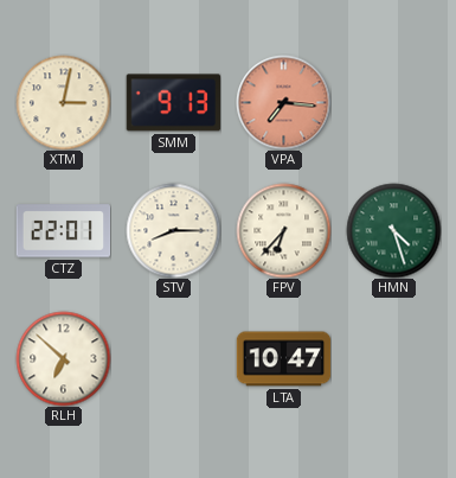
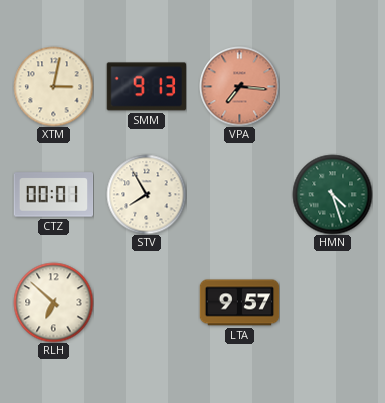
CTZ: 22:01 -> 00:01
STV: 8:15 -> 7:55
FPV: 6:37 -> none
LTA: 10:47 -> 9:57
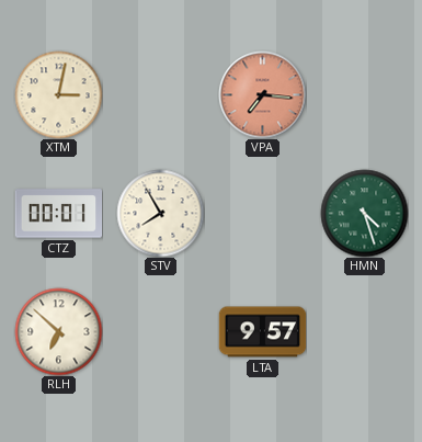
SMM: 9:13 -> none
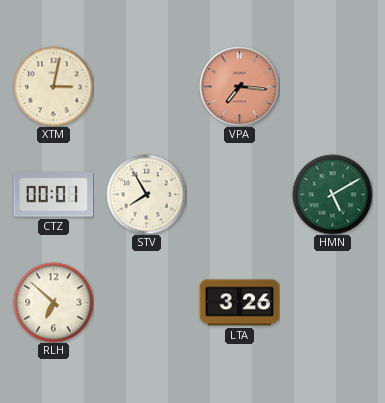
HMN: 4:27 -> 5:10
LTA: 9:57 -> 3:26
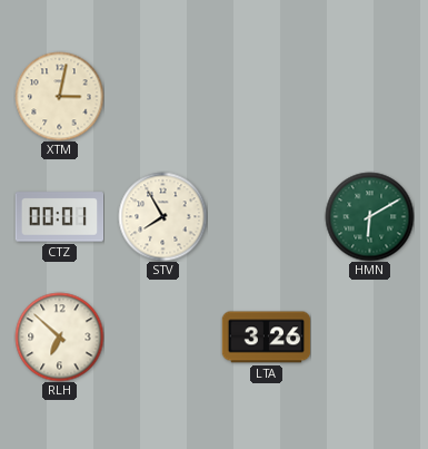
VPA: 7:16 -> none
HMN: 5:10 -> 6:10
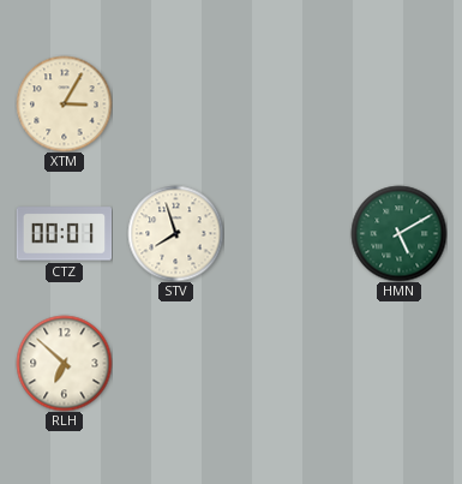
XTM: 3:02 -> 3:05
STV: 7:55 -> 7:57
HMN: 6:10 -> 5:10
LTA: 3:26 -> none
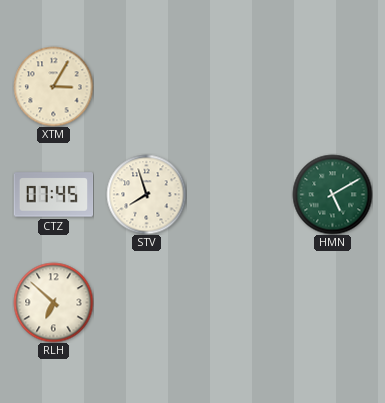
CTZ: 00:01 -> 07:45
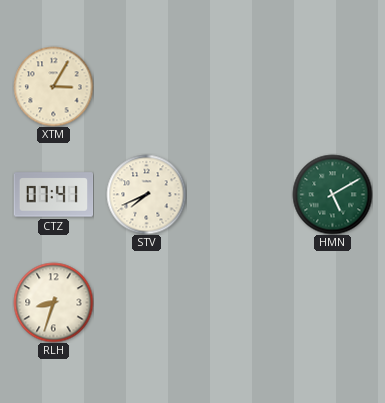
CTZ: 07:45 -> 07:41
STV: 7:57 -> 7:41
RLH: 6:52 -> 8:33
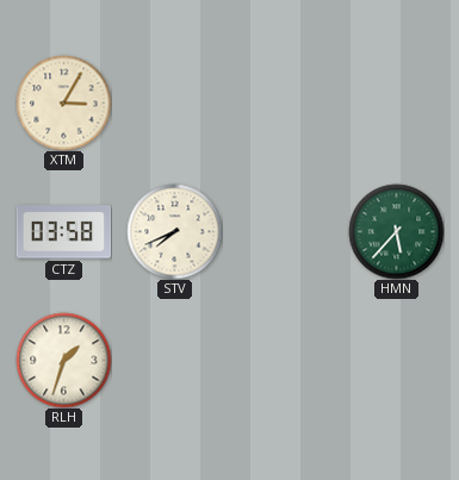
CTZ: 07:41 -> 03:58
HMN: 5:10 -> 5:37
RLH: 8:33 -> 1:33
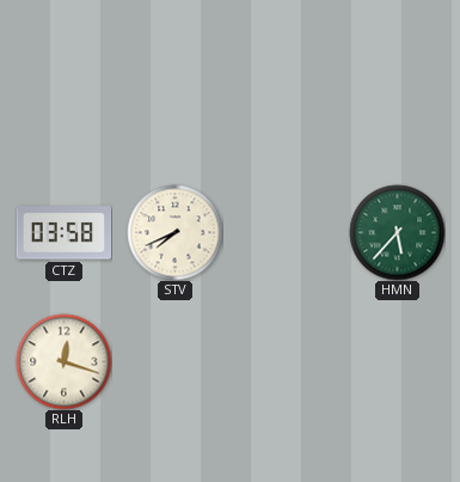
XTM: 3:05 -> none
RLH: 1:33 -> 12:18
